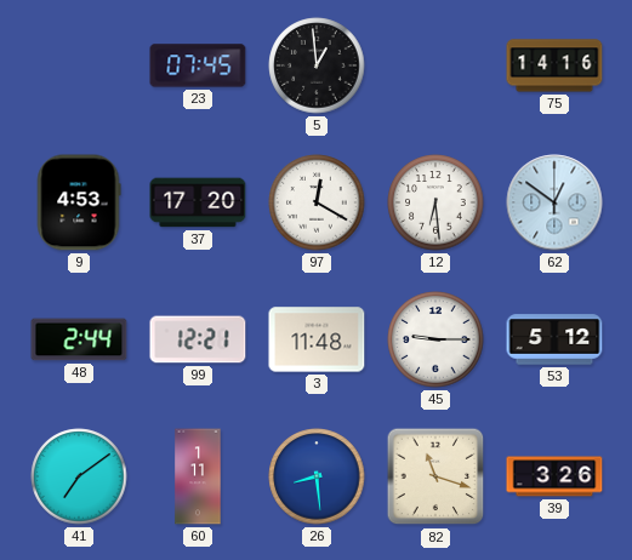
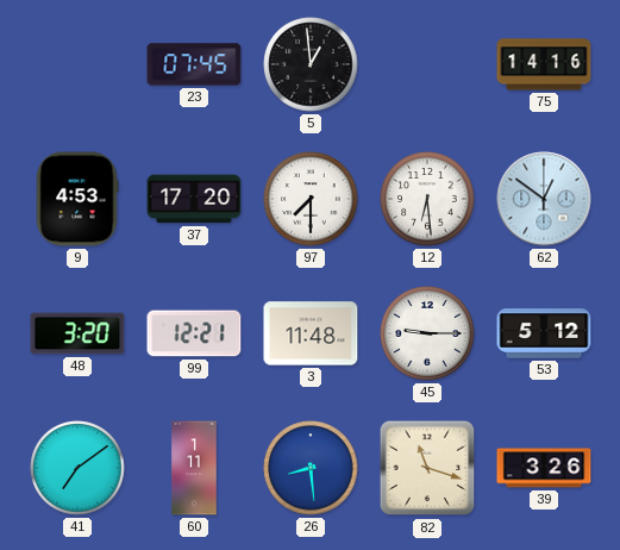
97: 12:20 -> 7:30
48: 2:44 -> 3:20
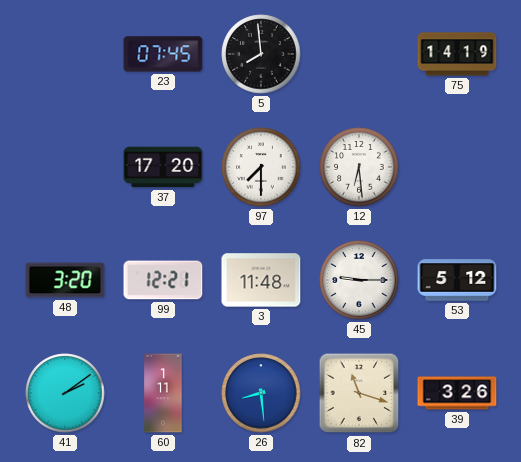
5: 12:59 -> 7:59
75: 14:16 -> 14:19
9: 4:53 -> none
62: 12:51 -> none
41: 7:09 -> 2:09
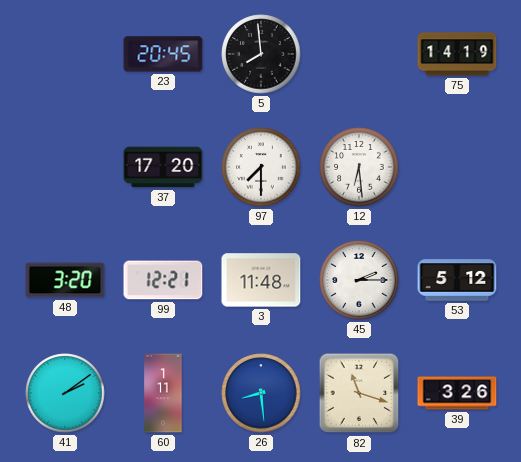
23: 07:45 -> 20:45
45: 9:15 -> 2:15
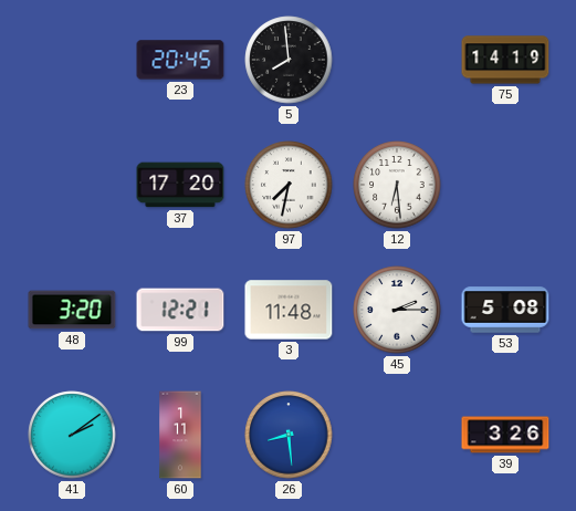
97: 7:30 -> 7:32
53: 5:12 -> 5:08
82: 11:18 -> none
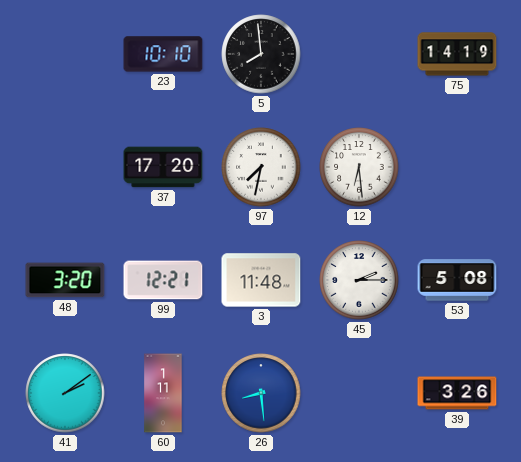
23: 20:45 -> 10:10
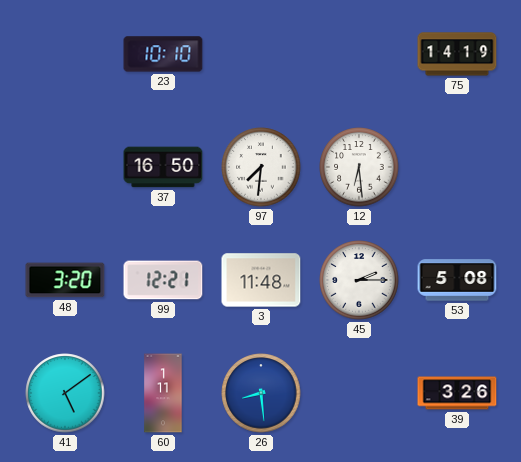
5: 7:59 -> none
37: 17:20 -> 16:50
97: 7:32 -> 7:31
41: 2:09 -> 5:09
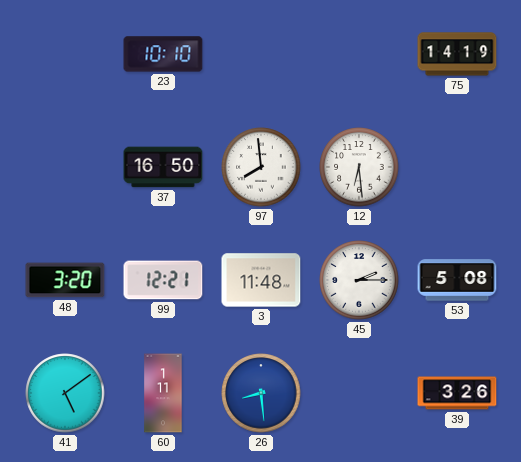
97: 7:31 -> 7:59
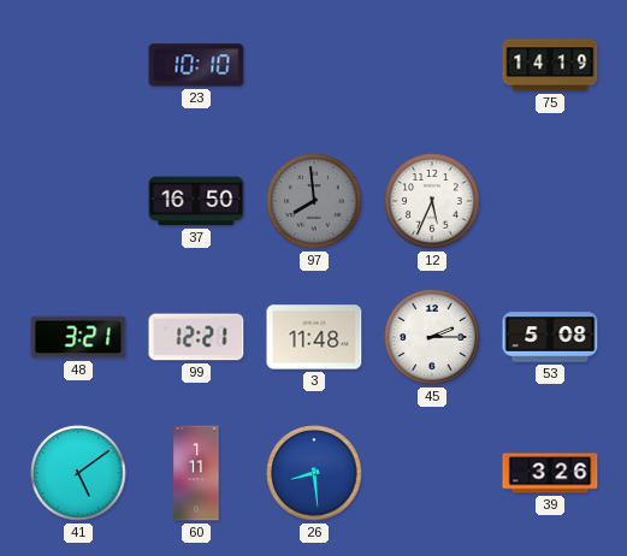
97 dial: white -> grey
12: 6:29 -> 5:34
48: 3:20 -> 3:21
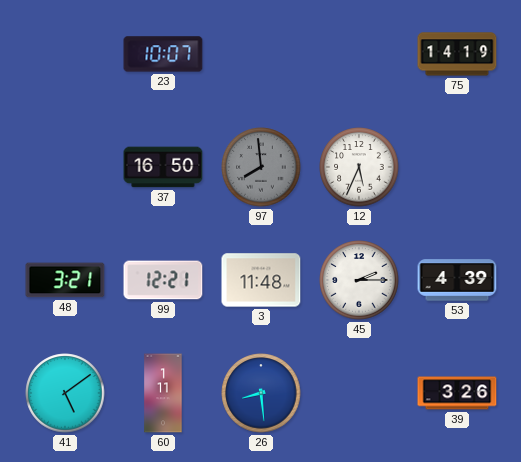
23: 10:10 -> 10:07
53: 5:08 -> 4:39
